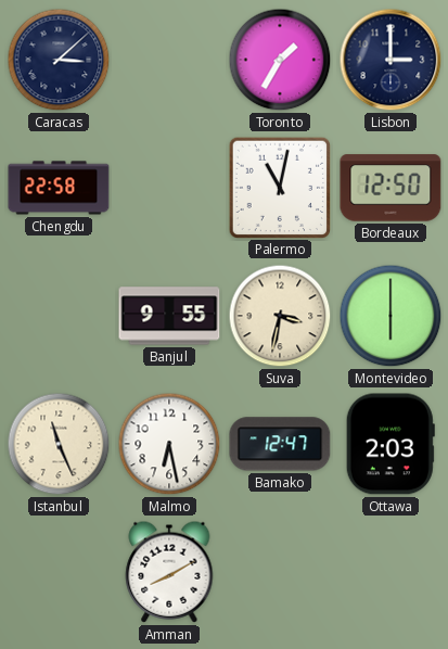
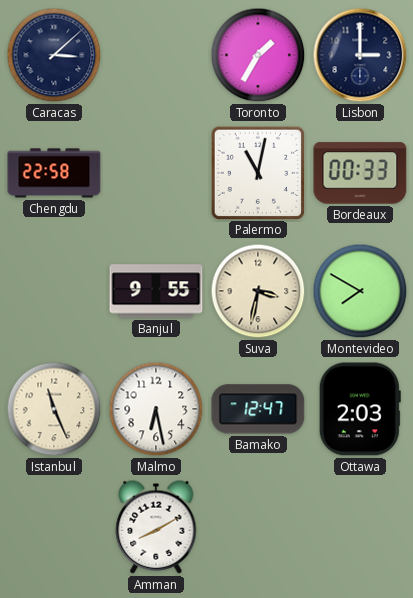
Bordeaux: 12:50 -> 00:33
Montevideo: 6:00 -> 7:50
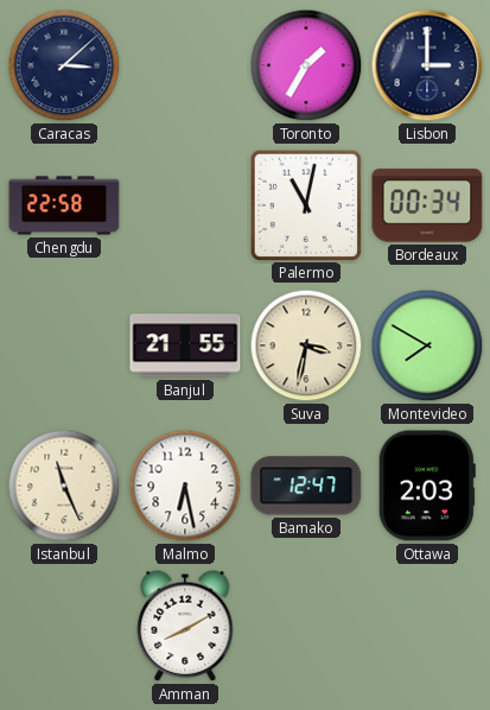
Bordeaux: 00:33 -> 00:34
Banjul: 9:55 -> 21:55
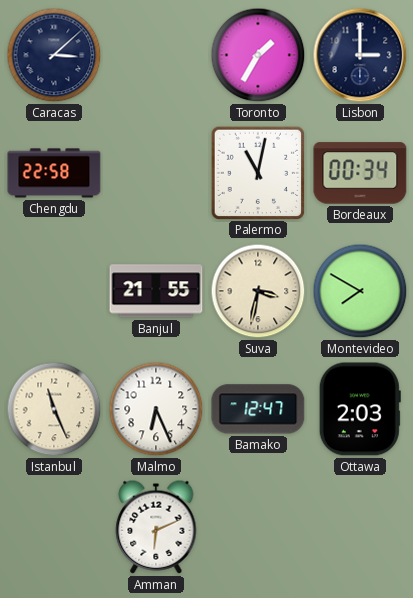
Malmo: 6:28 -> 6:26
Amman: 8:10 -> 6:11
